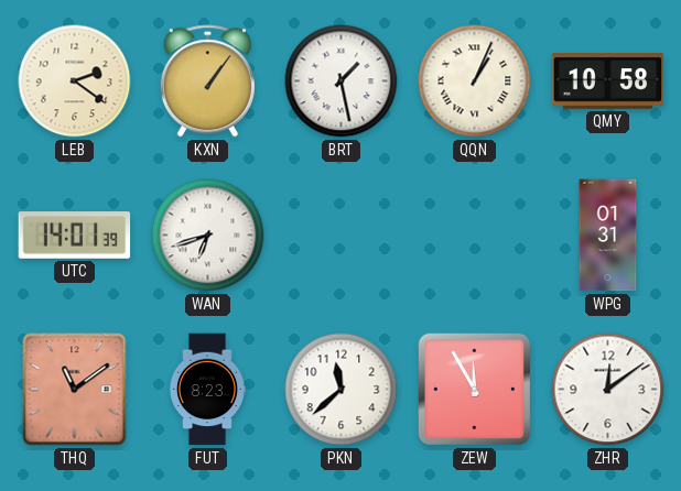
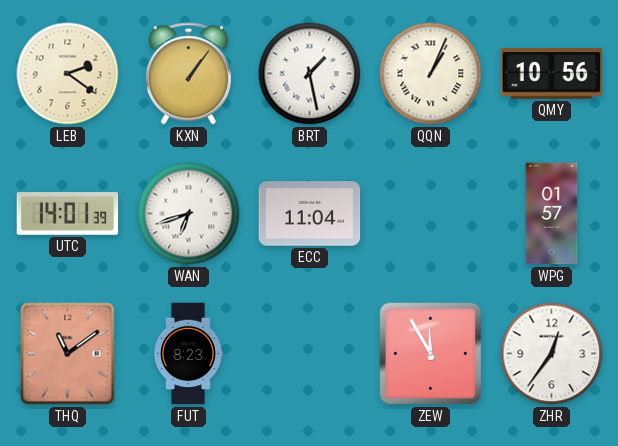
QMY: 10:58 -> 10:56
ECC: none -> 11:04
WPG: 01:31 -> 01:57
PKN: 11:38 -> none
ZHR: 12:09 -> 12:36
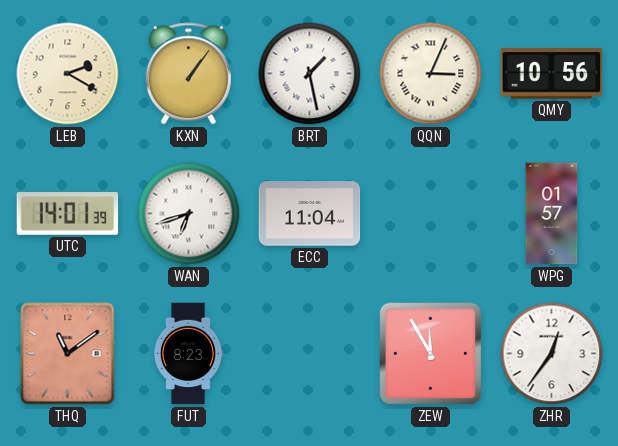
LEB: 2:21 -> 2:20
QQN: 1:04 -> 3:04
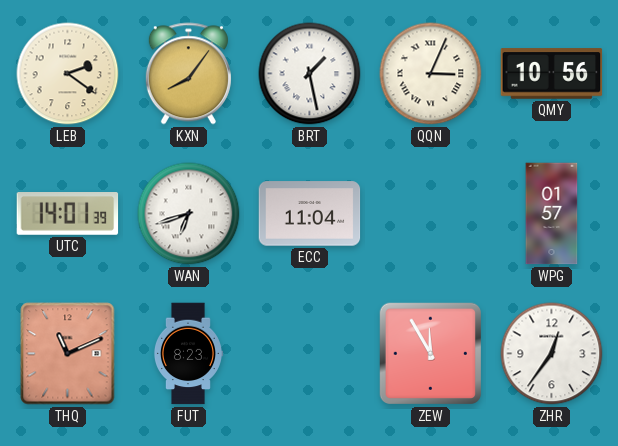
LEB: 2:20 -> 2:21
KXN: 1:06 -> 8:06
THQ: 11:09 -> 11:11
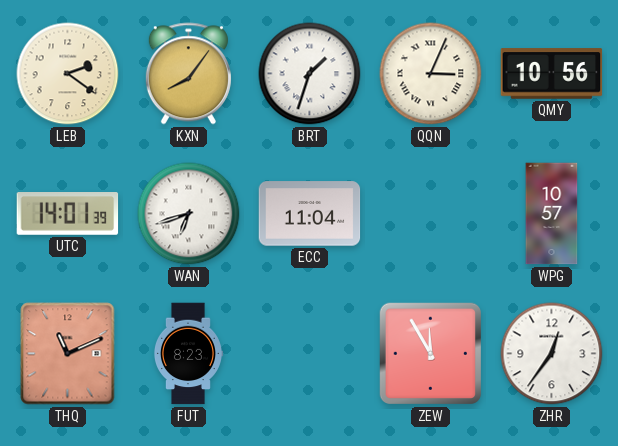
BRT: 1:28 -> 1:33
WPG: 01:57 -> 10:57
